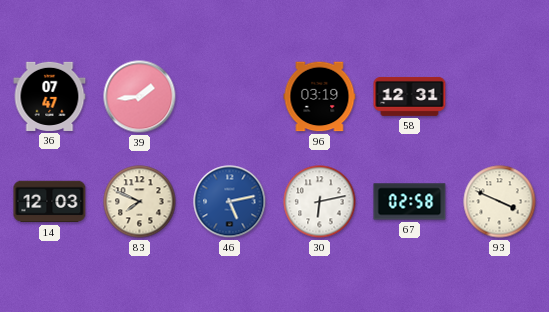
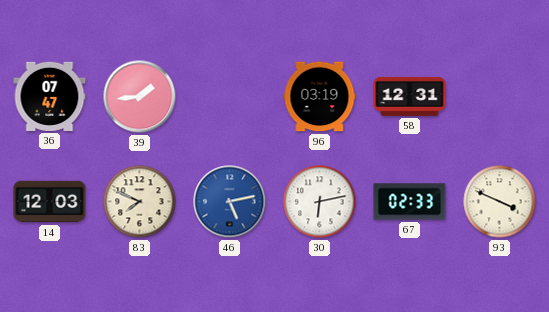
67: 02:58 -> 02:33
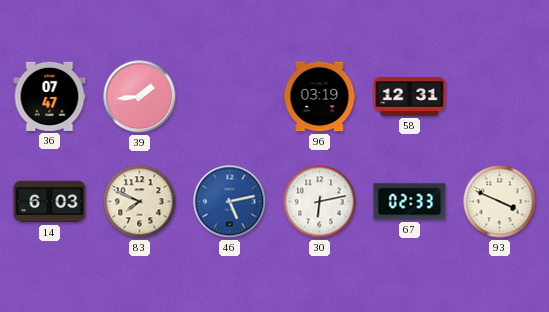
14: 12:03 -> 6:03
